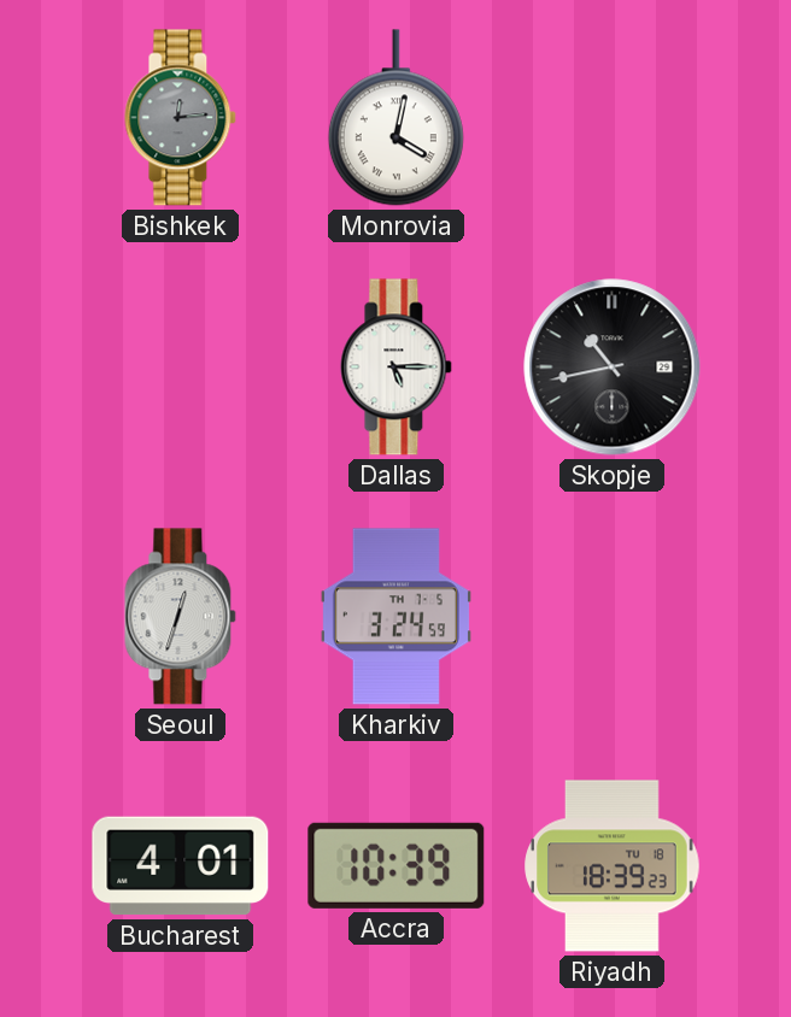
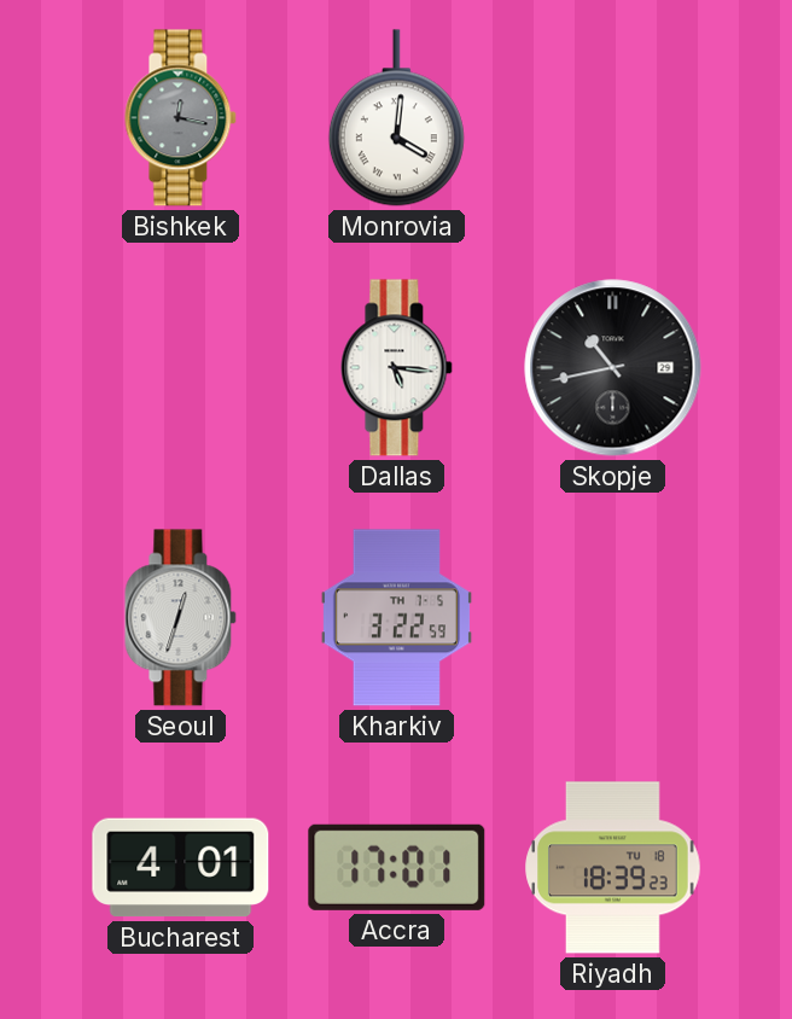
Bishkek: 12:14 -> 12:17
Monrovia: 4:02 -> 4:01
Dallas: 5:15 -> 5:16
Kharkiv: 3:24 -> 3:22
Accra: 10:39 -> 17:01
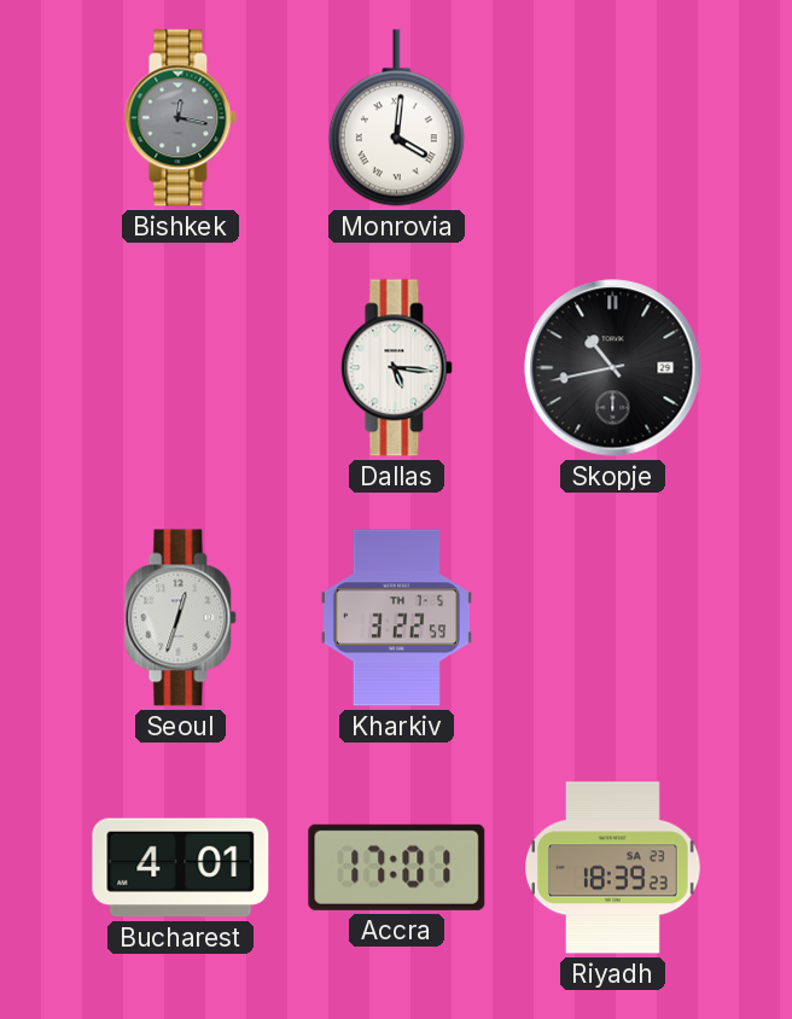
Riyadh date: TU 18 -> SA 23
